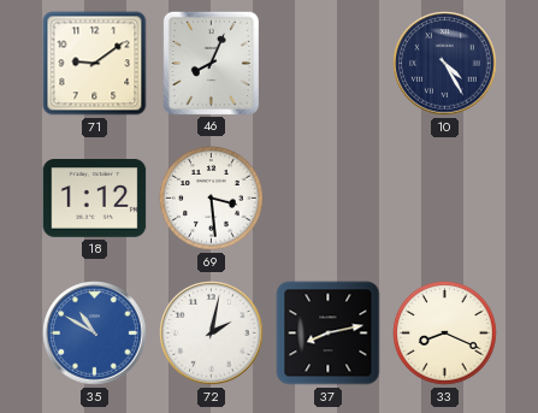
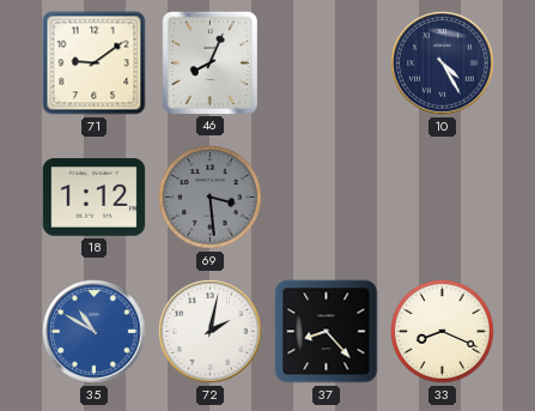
69 dial: white -> grey
37: 8:13 -> 8:23
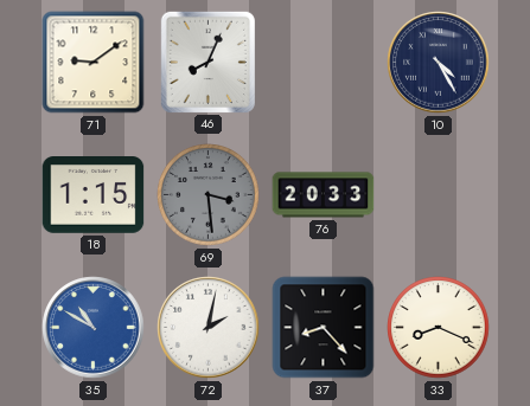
18: 1:12 -> 1:15
76: none -> 20:33
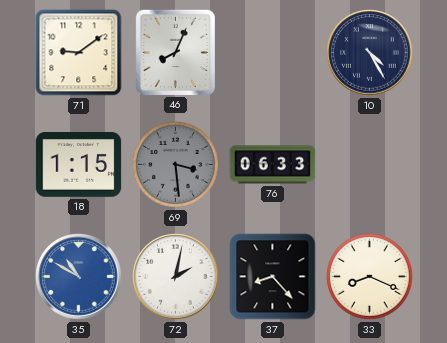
76: 20:33 -> 06:33
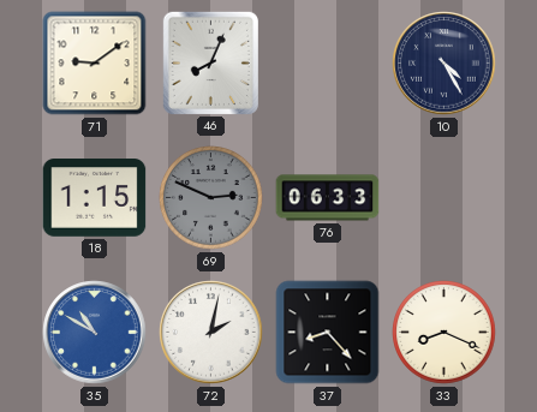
69: 3:29 -> 2:49
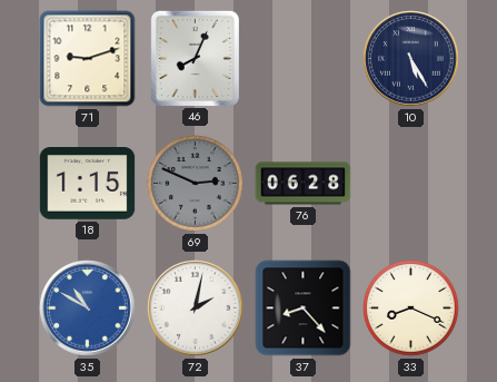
71: 9:09 -> 9:12
10: 4:25 -> 5:25
76: 06:33 -> 06:28
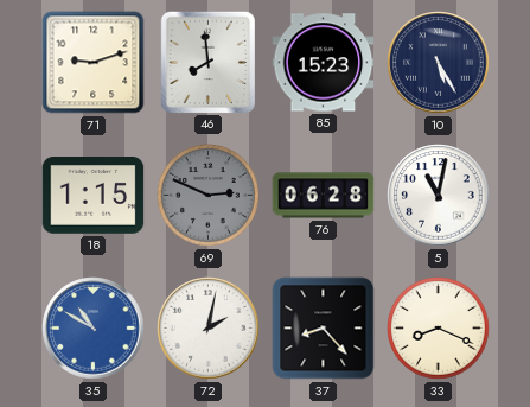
46: 8:04 -> 7:59
85: none -> 15:23
5: none -> 11:02
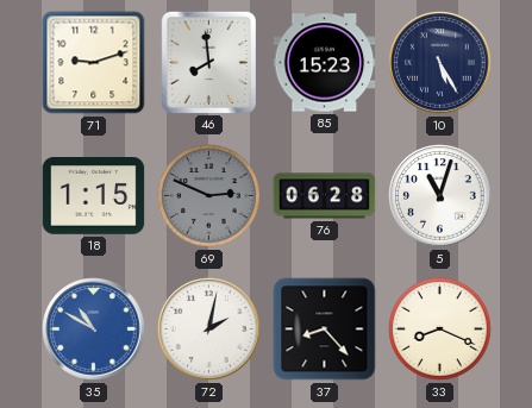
5: 11:02 -> 11:03
